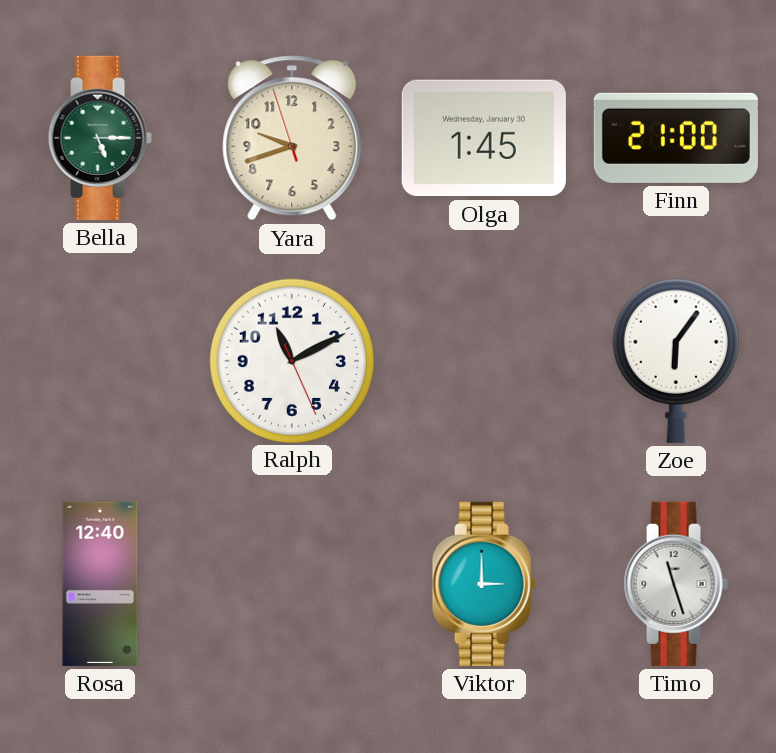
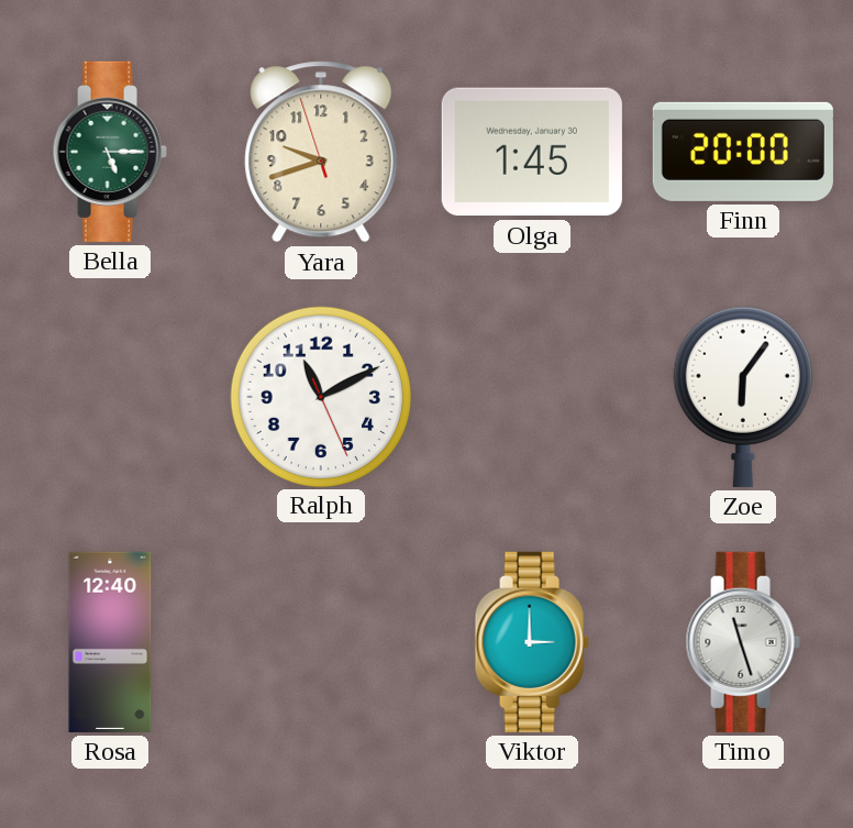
Finn: 21:00 -> 20:00
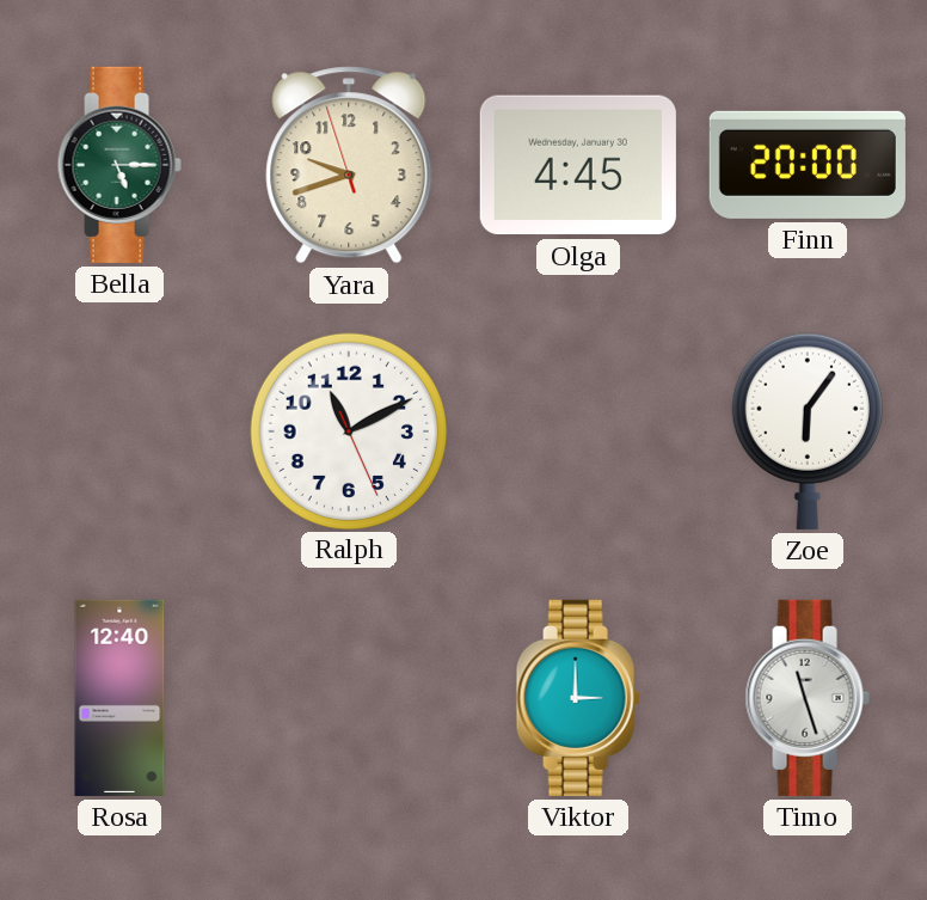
Olga: 1:45 -> 4:45
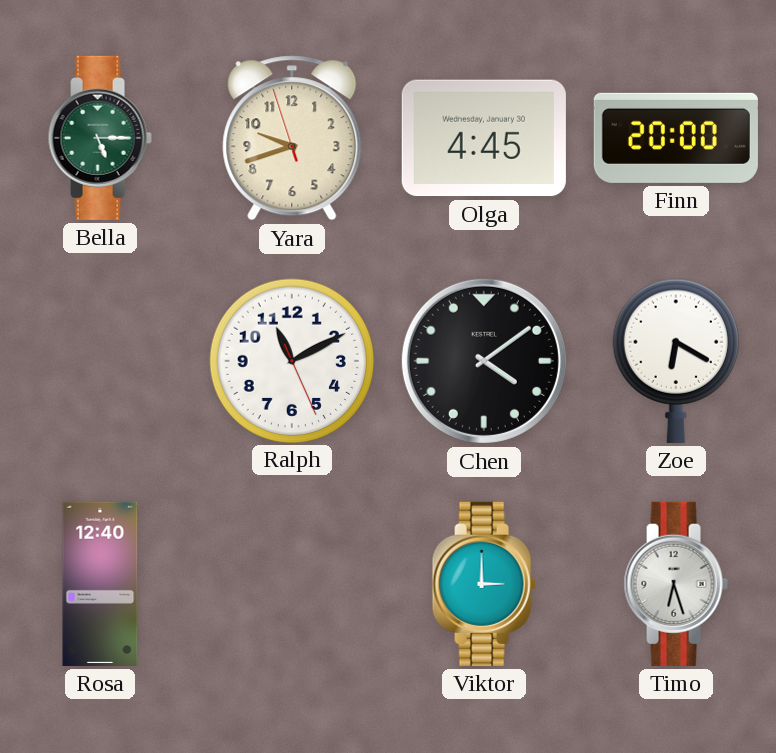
Chen: none -> 4:09
Zoe: 6:06 -> 6:20
Timo: 11:27 -> 6:27
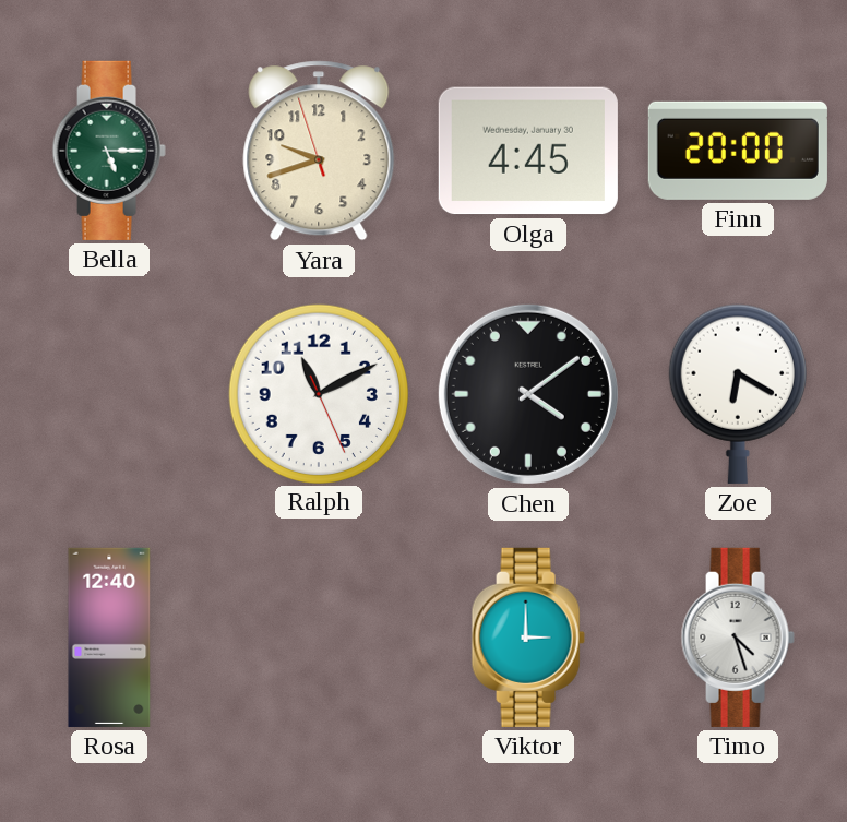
Timo: 6:27 -> 4:27
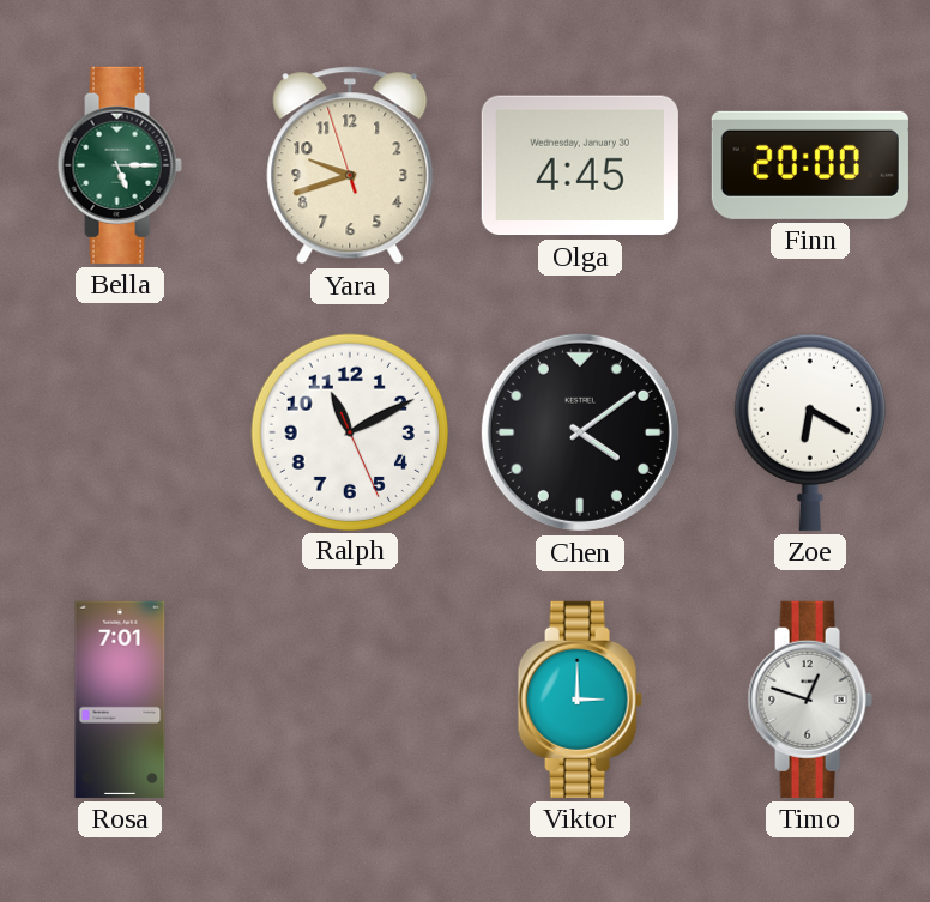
Rosa: 12:40 -> 7:01
Timo: 4:27 -> 12:48
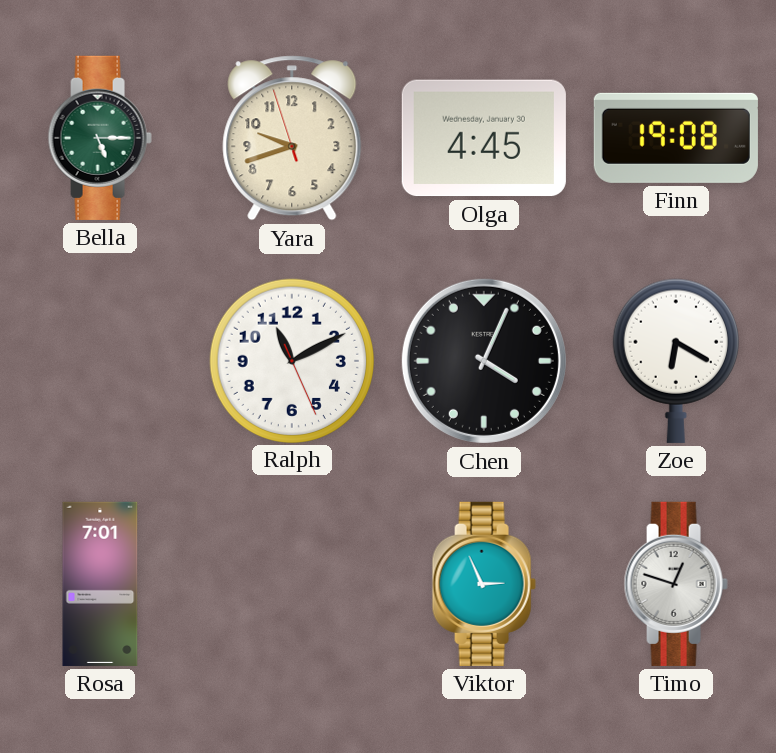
Finn: 20:00 -> 19:08
Chen: 4:09 -> 4:04
Viktor: 3:00 -> 2:56
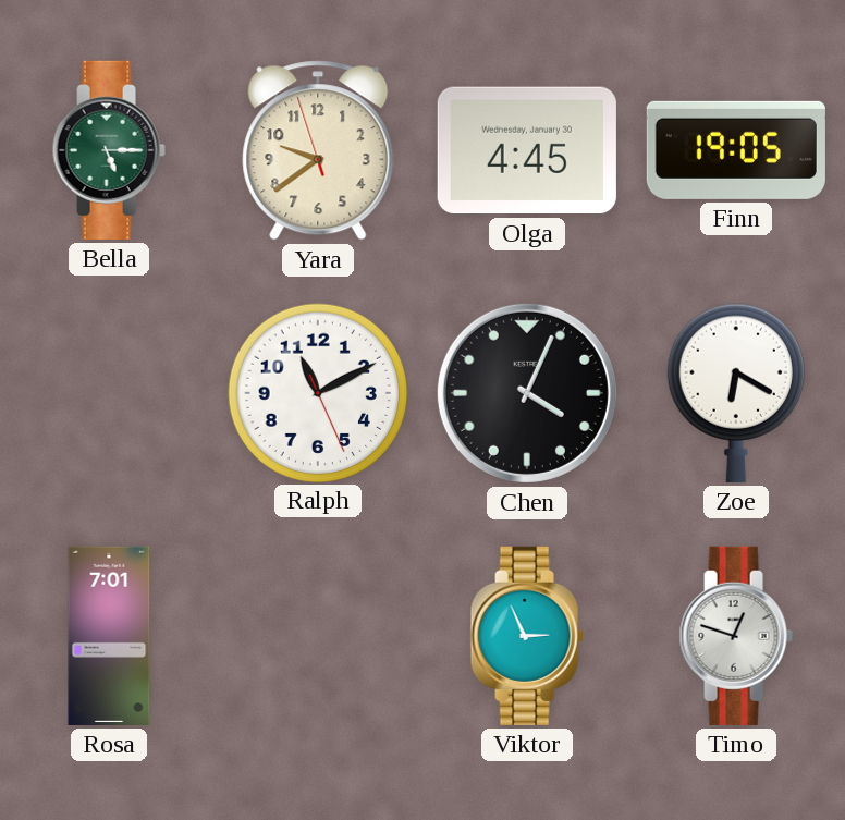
Yara: 9:41 -> 9:38
Finn: 19:08 -> 19:05
